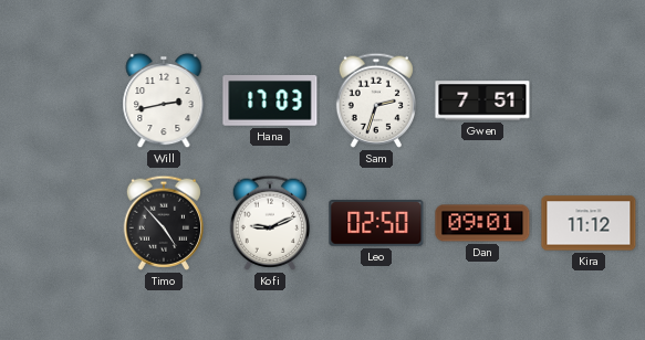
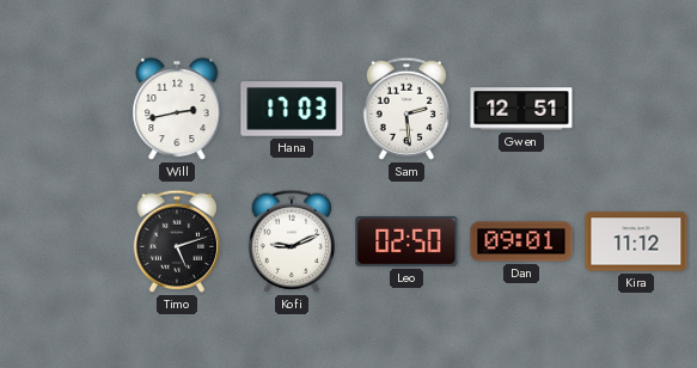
Sam: 2:33 -> 2:29
Gwen: 7:51 -> 12:51
Timo: 4:53 -> 5:12
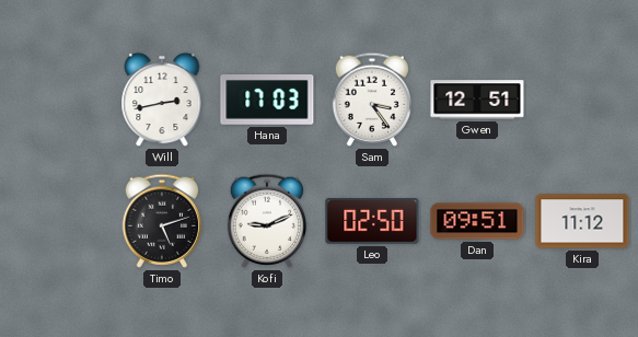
Sam: 2:29 -> 3:24
Dan: 09:01 -> 09:51
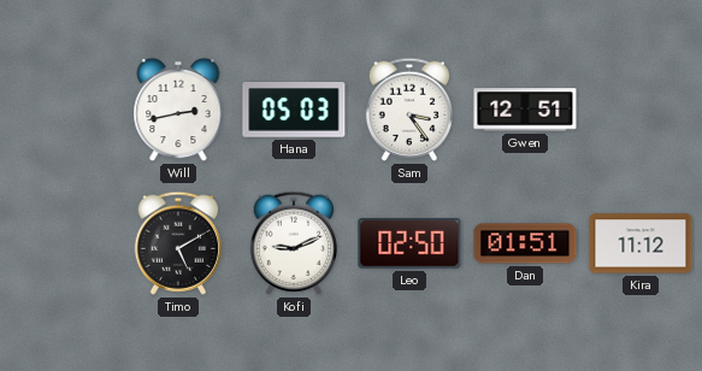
Hana: 17:03 -> 05:03
Timo: 5:12 -> 5:10
Dan: 09:51 -> 01:51
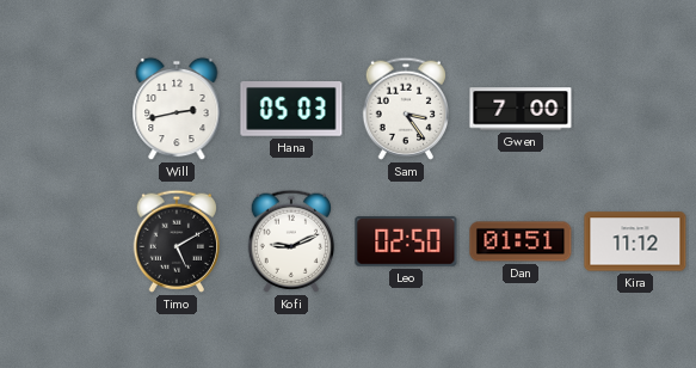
Gwen: 12:51 -> 7:00
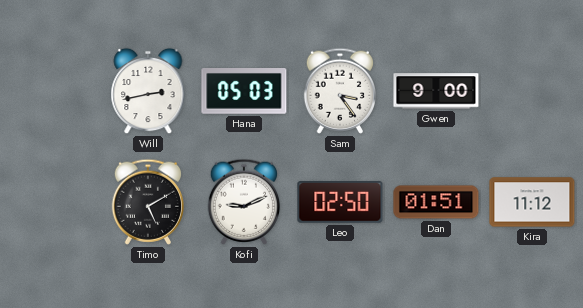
Gwen: 7:00 -> 9:00
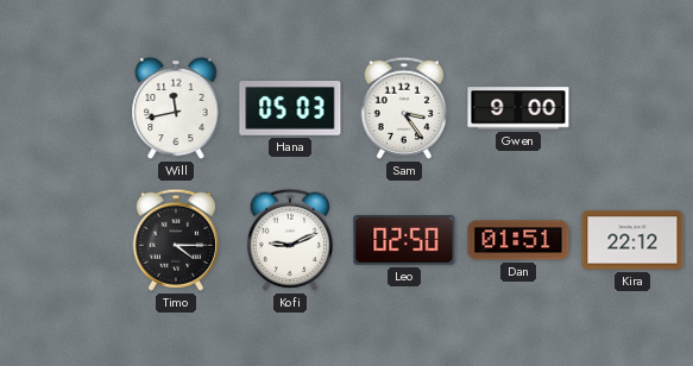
Will: 2:43 -> 11:43
Timo: 5:10 -> 4:15
Kira: 11:12 -> 22:12
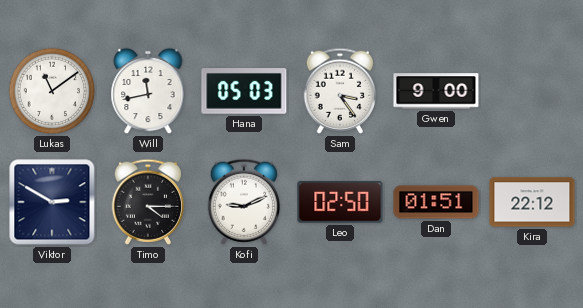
Lukas: none -> 11:09
Viktor: none -> 2:50
